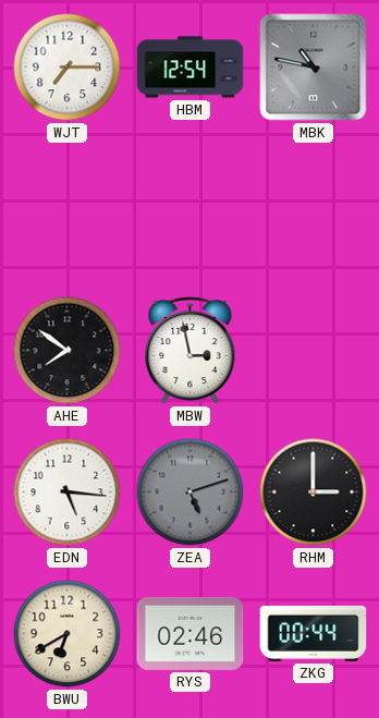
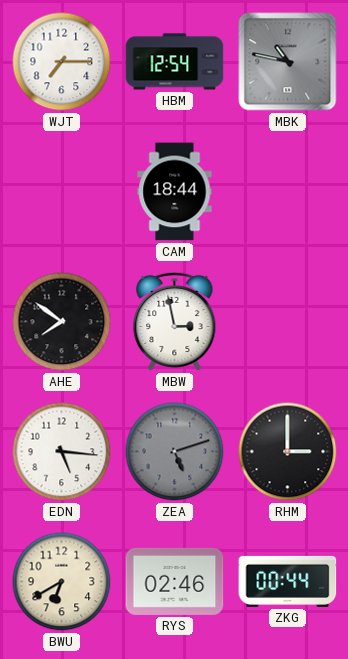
CAM: none -> 18:44
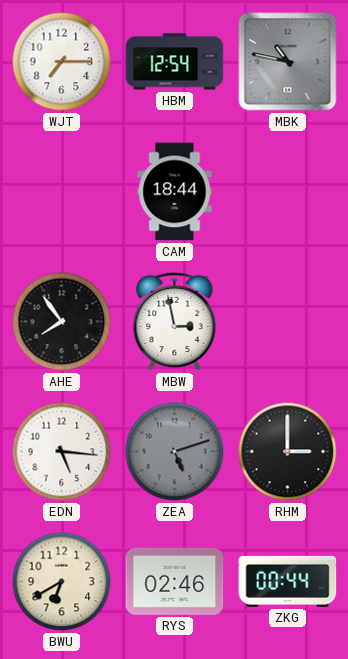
AHE: 7:51 -> 7:54
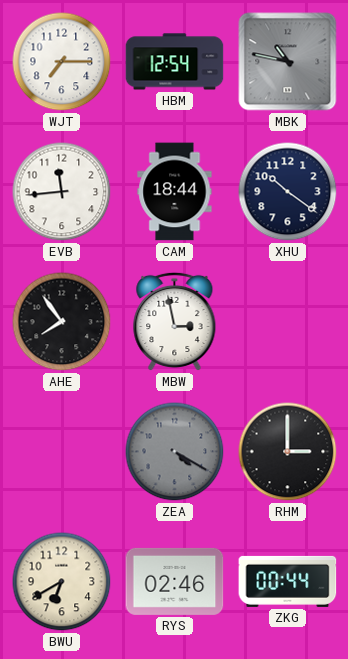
EVB: none -> 11:44
XHU: none -> 10:21
EDN: 5:16 -> none
ZEA: 5:12 -> 4:20
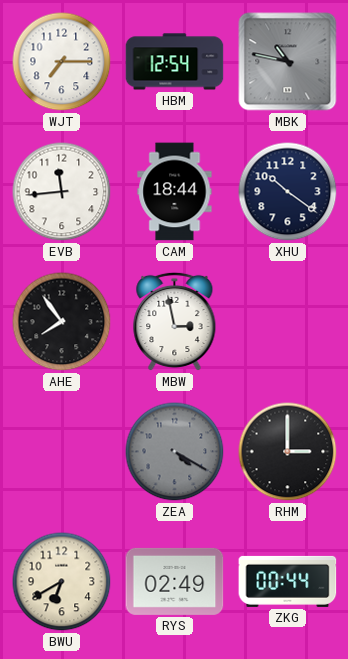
RYS: 02:46 -> 02:49
